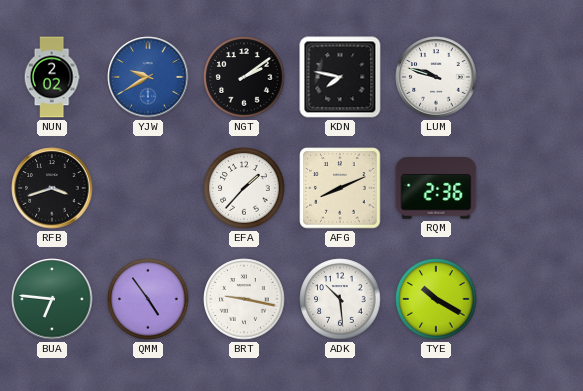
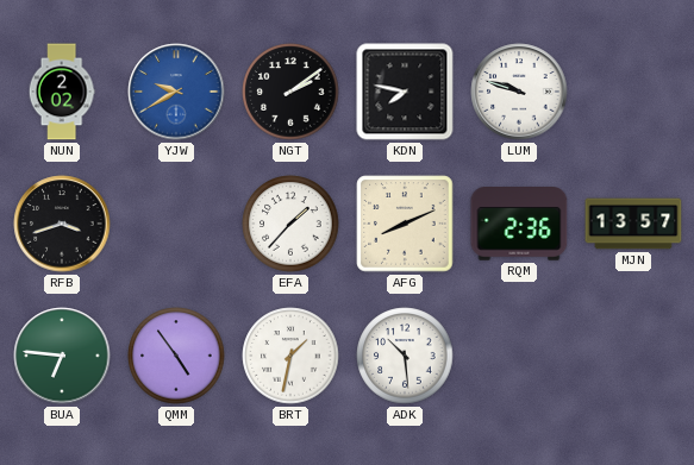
MJN: none -> 13:57
BRT: 9:17 -> 1:32
TYE: 10:20 -> none
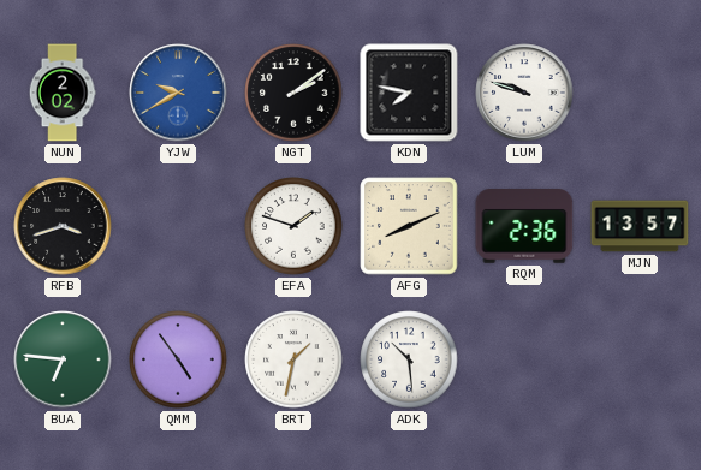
EFA: 1:37 -> 1:48
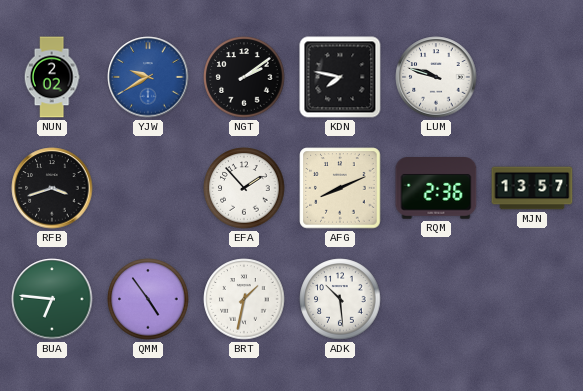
EFA: 1:48 -> 1:53
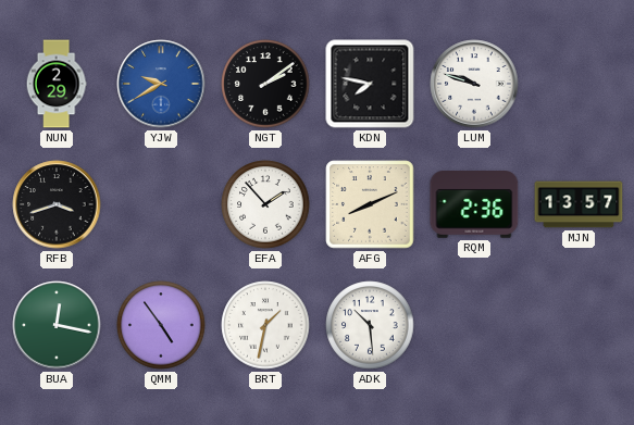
NUN: 2:02 -> 2:29
BUA: 6:46 -> 12:17
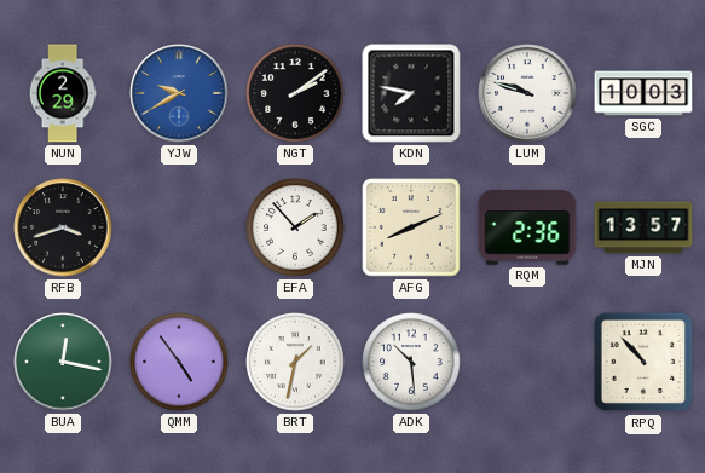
SGC: none -> 10:03
RPQ: none -> 10:53
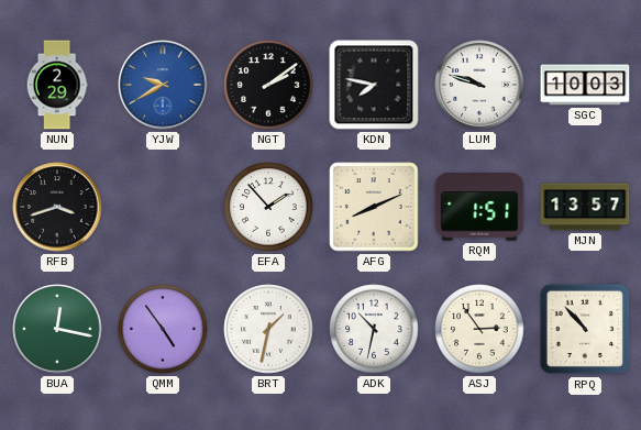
RQM: 2:36 -> 1:51
ADK: 10:29 -> 10:32
ASJ: none -> 2:54
